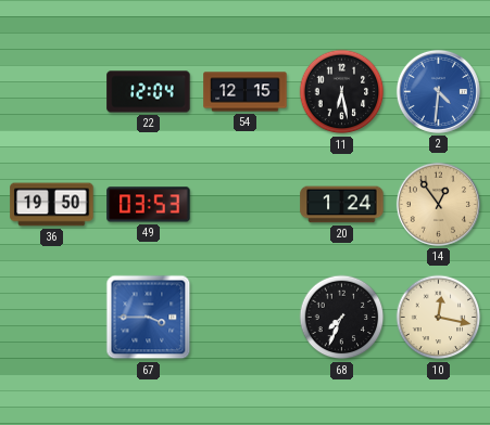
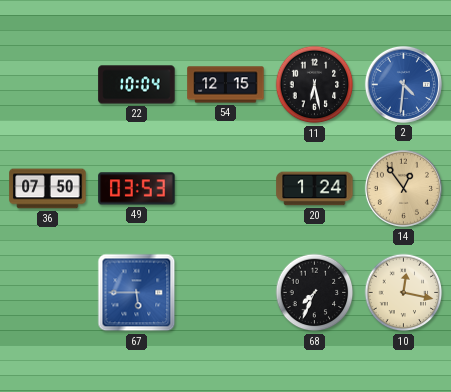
22: 12:04 -> 10:04
36: 19:50 -> 07:50
67: 3:45 -> 5:45
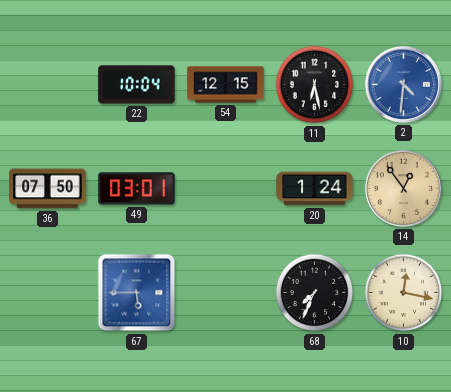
49: 03:53 -> 03:01
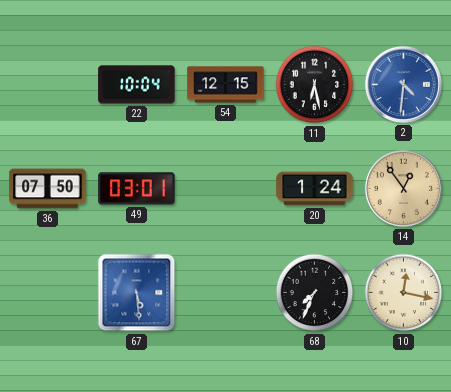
67: 5:45 -> 5:29
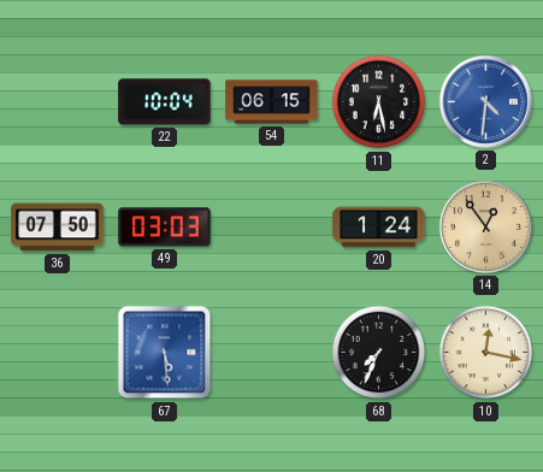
54: 12:15 -> 06:15
49: 03:01 -> 03:03
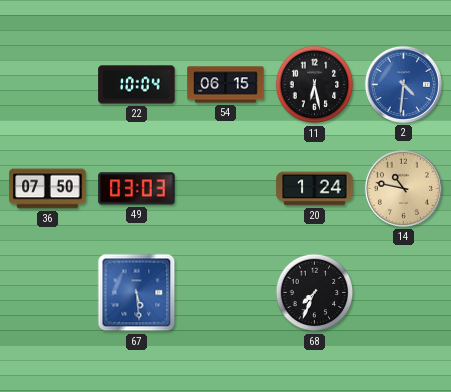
14: 12:54 -> 10:47
10: 12:17 -> none
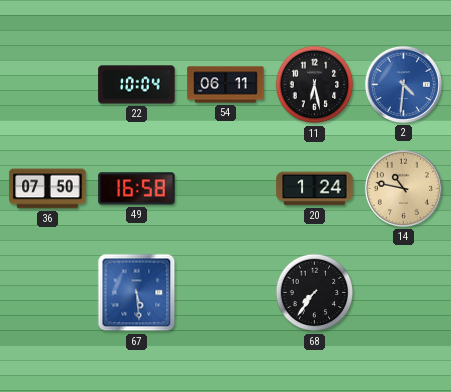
54: 06:15 -> 06:11
49: 03:03 -> 16:58
68: 7:34 -> 7:36
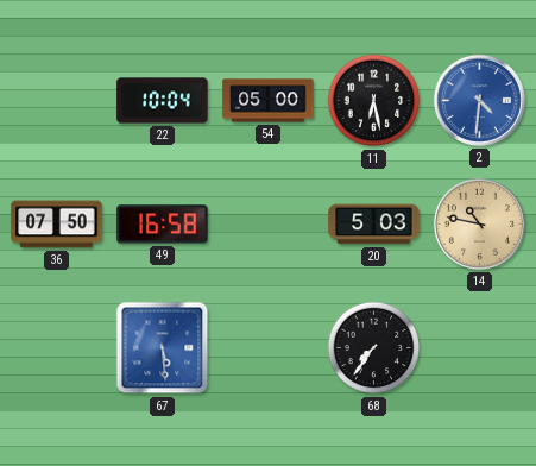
54: 06:11 -> 05:00
20: 1:24 -> 5:03
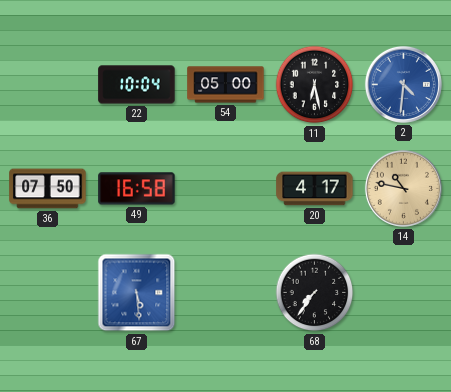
20: 5:03 -> 4:17
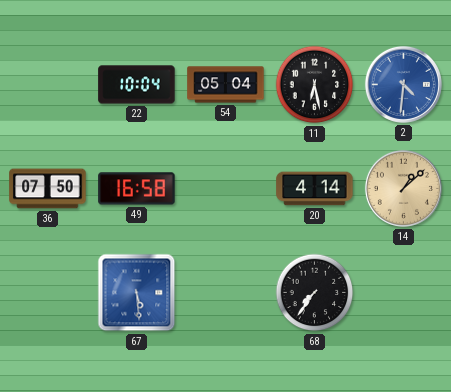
54: 05:00 -> 05:04
20: 4:17 -> 4:14
14: 10:47 -> 1:08
